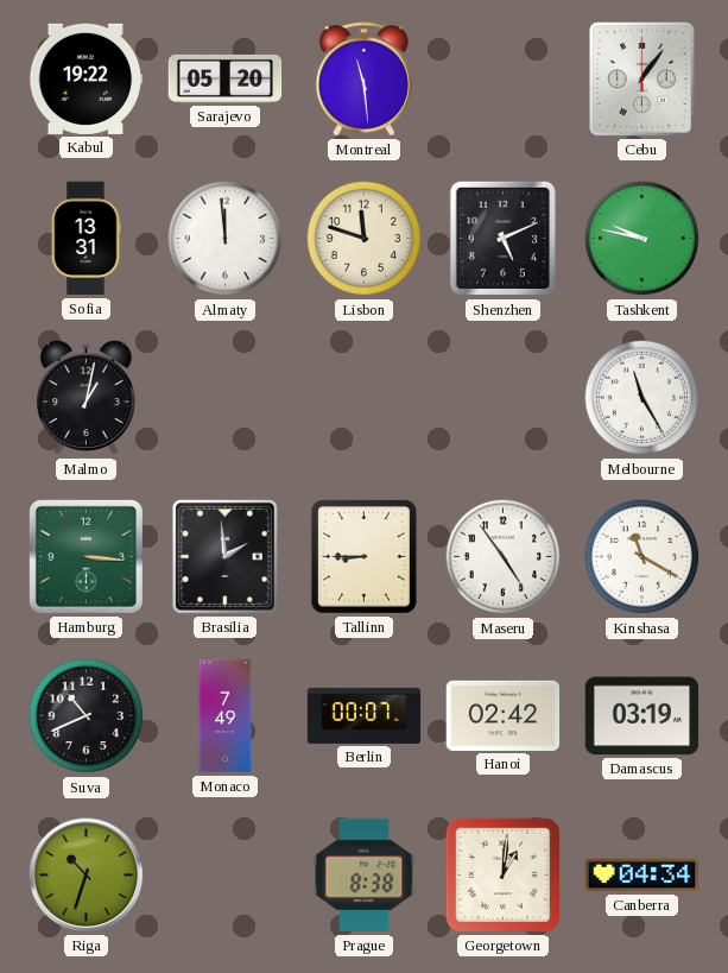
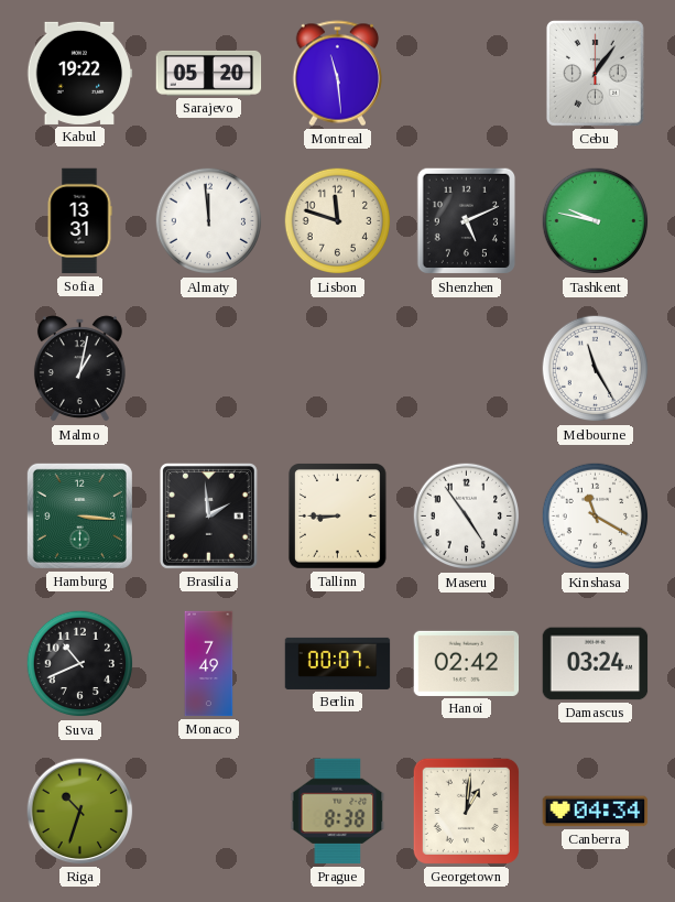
Damascus: 03:19 -> 03:24
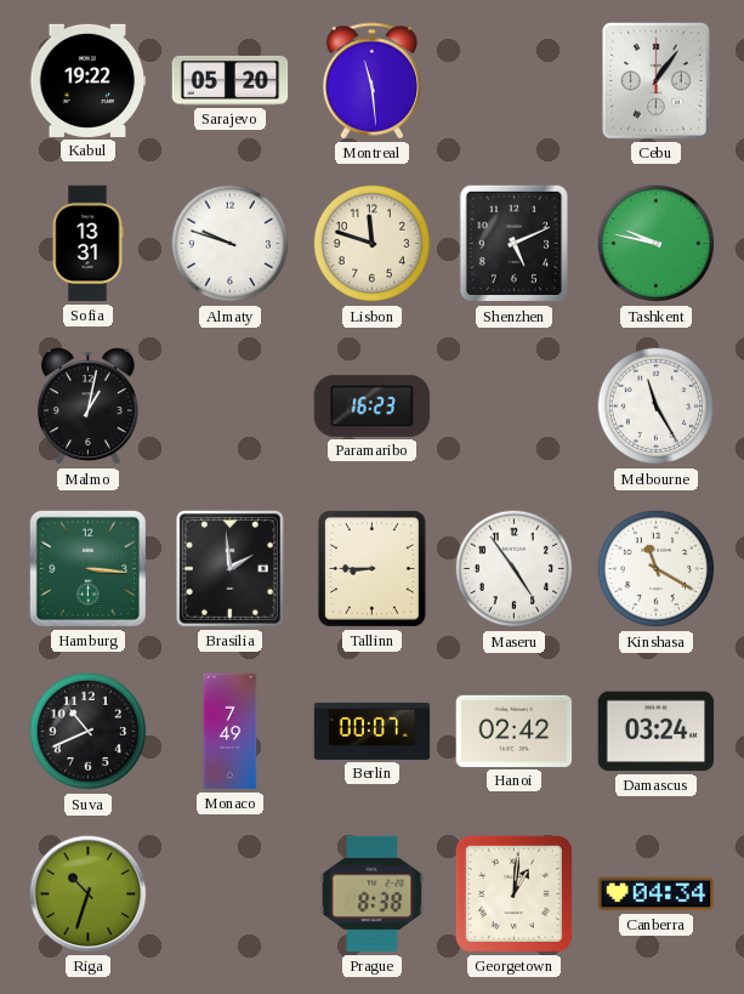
Almaty: 11:59 -> 9:48
Paramaribo: none -> 16:23
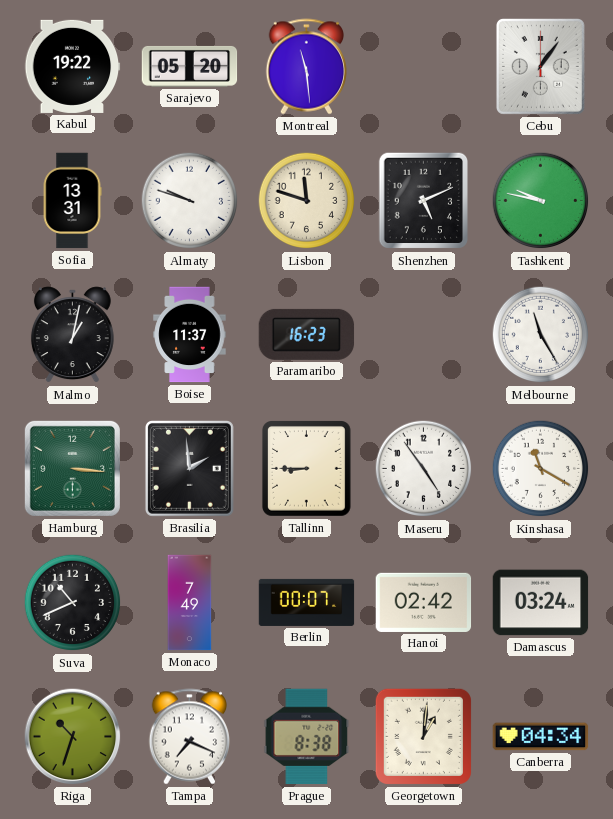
Boise: none -> 11:37
Tampa: none -> 7:19
